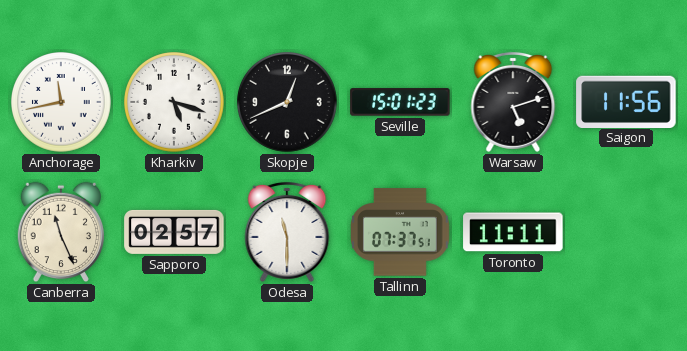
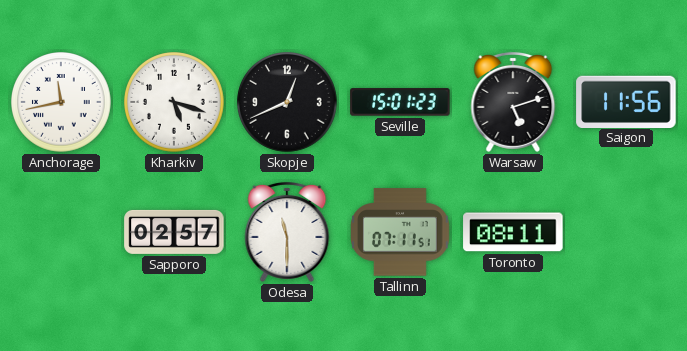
Canberra: 11:26 -> none
Tallinn: 07:37 -> 07:11
Toronto: 11:11 -> 08:11
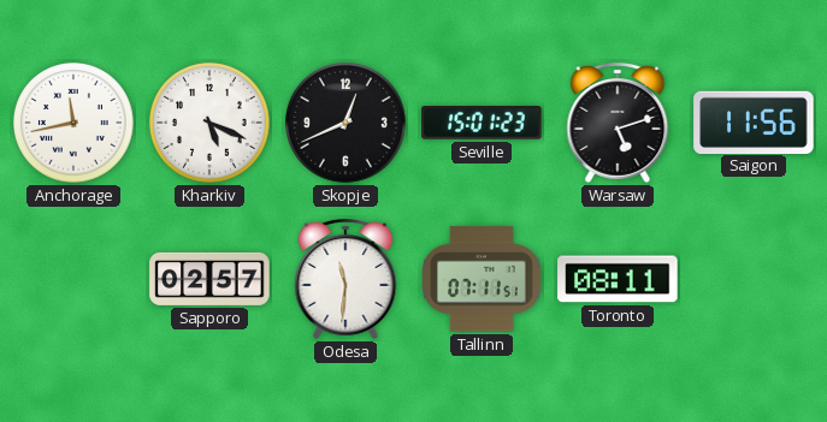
Kharkiv: 5:18 -> 5:19
Odesa: 11:30 -> 11:31
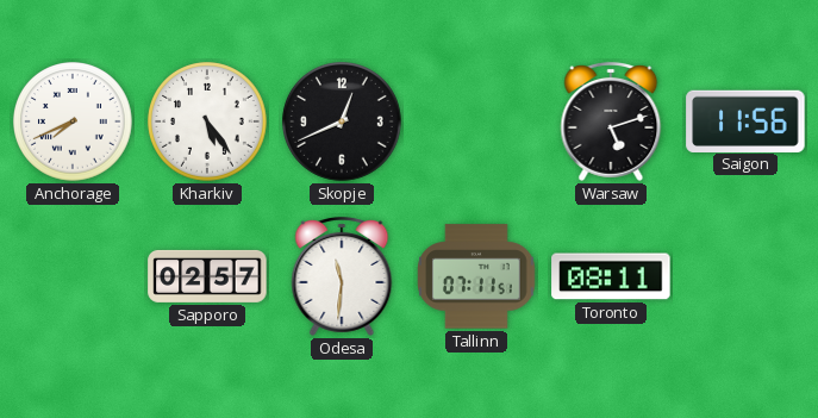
Anchorage: 11:43 -> 7:41
Kharkiv: 5:19 -> 5:24
Seville: 15:01 -> none
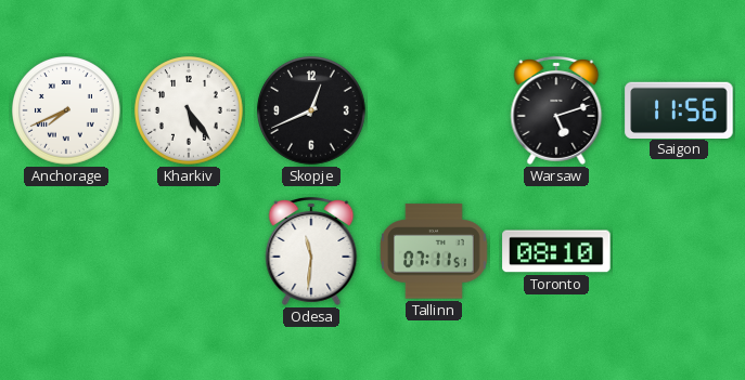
Sapporo: 02:57 -> none
Toronto: 08:11 -> 08:10
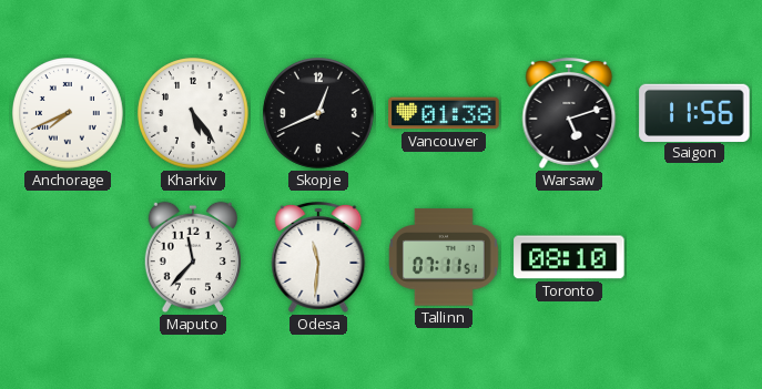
Vancouver: none -> 01:38
Maputo: none -> 11:37
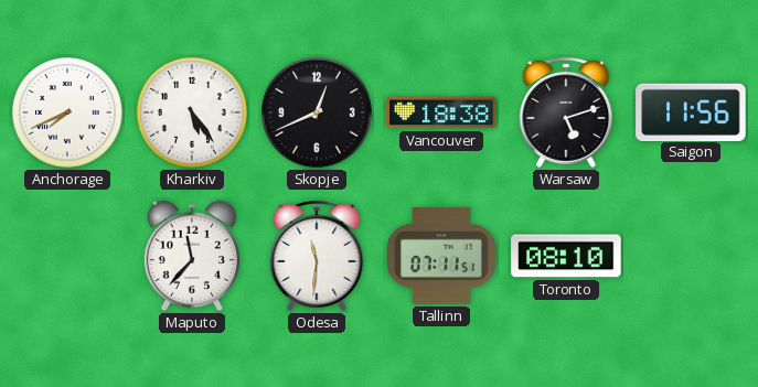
Vancouver: 01:38 -> 18:38
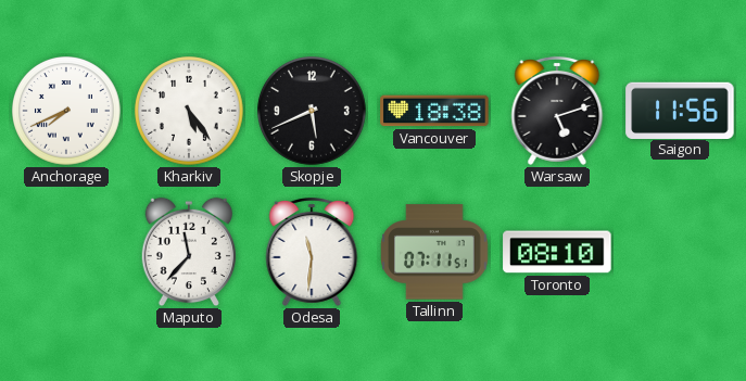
Skopje: 12:41 -> 5:41
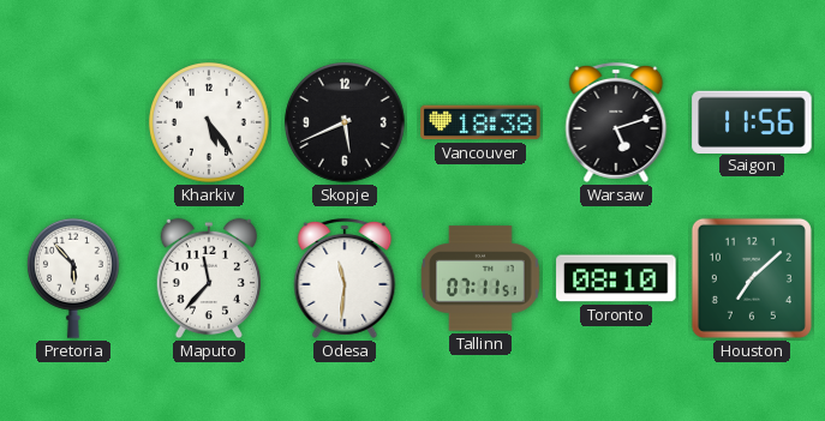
Anchorage: 7:41 -> none
Pretoria: none -> 5:53
Houston: none -> 7:08
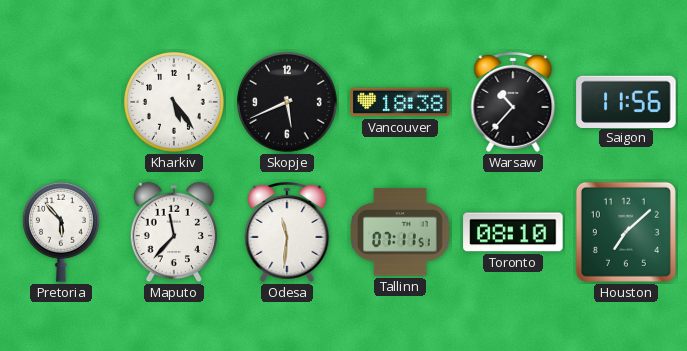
Warsaw: 5:12 -> 10:37
